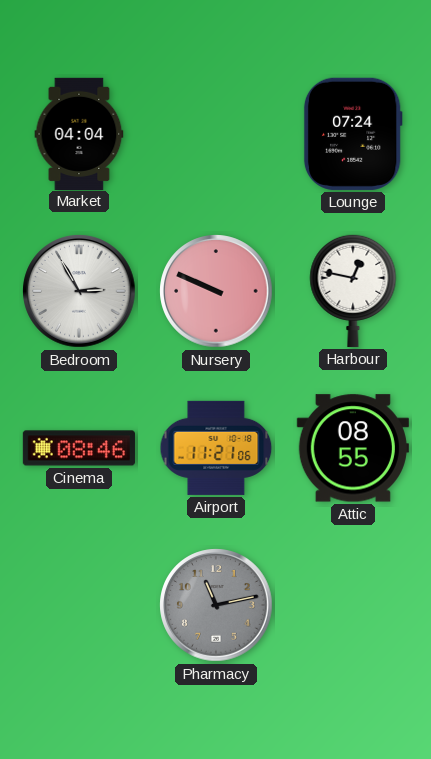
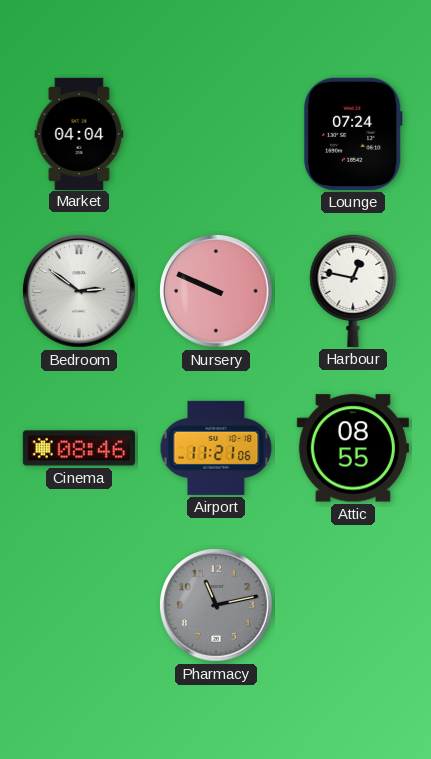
Bedroom: 2:55 -> 2:51
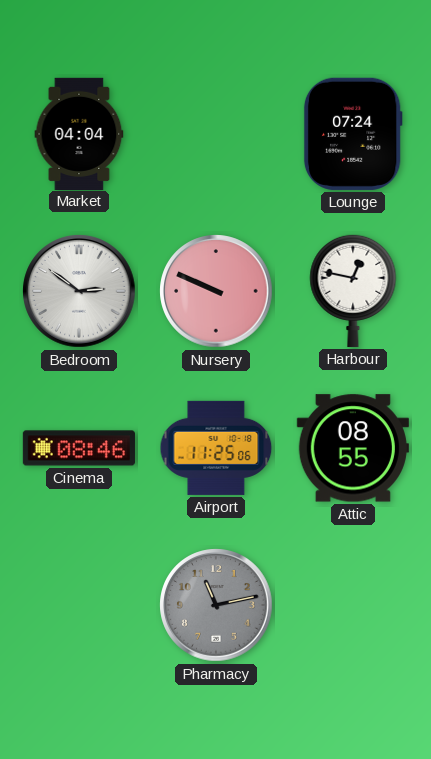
Airport: 11:21 -> 11:25
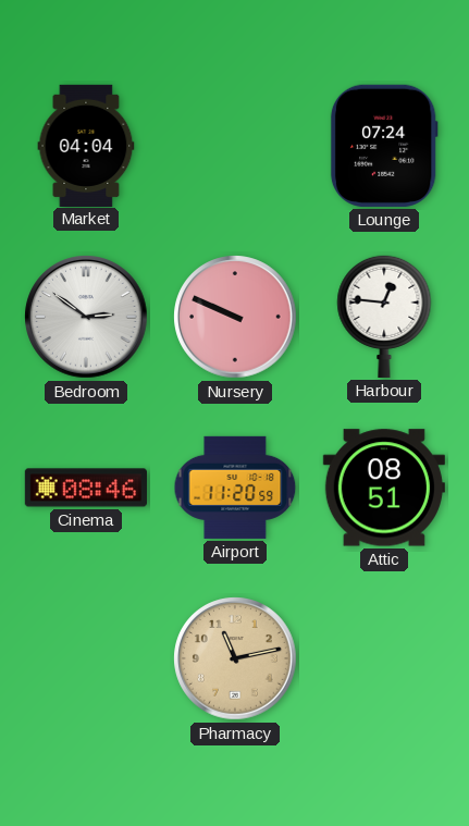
Harbour: 12:47 -> 12:46
Airport: 11:25 -> 11:20
Attic: 08:55 -> 08:51
Pharmacy dial: grey -> champagne
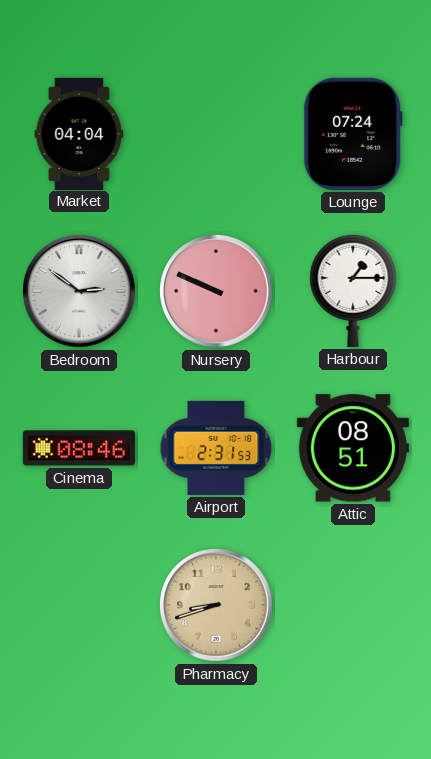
Harbour: 12:46 -> 1:15
Airport: 11:20 -> 2:31
Pharmacy: 11:13 -> 8:42
